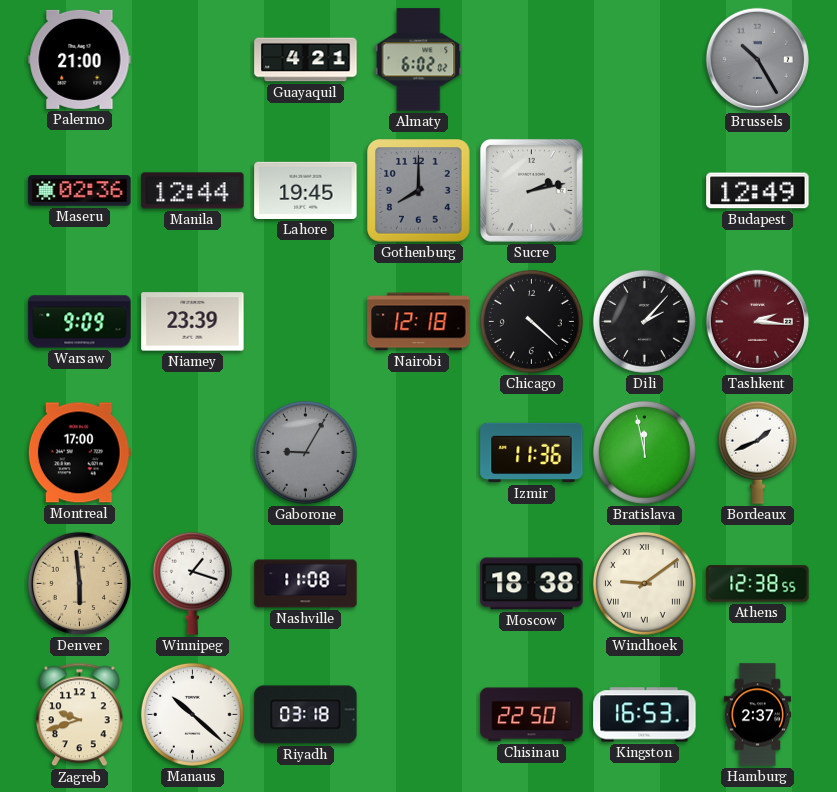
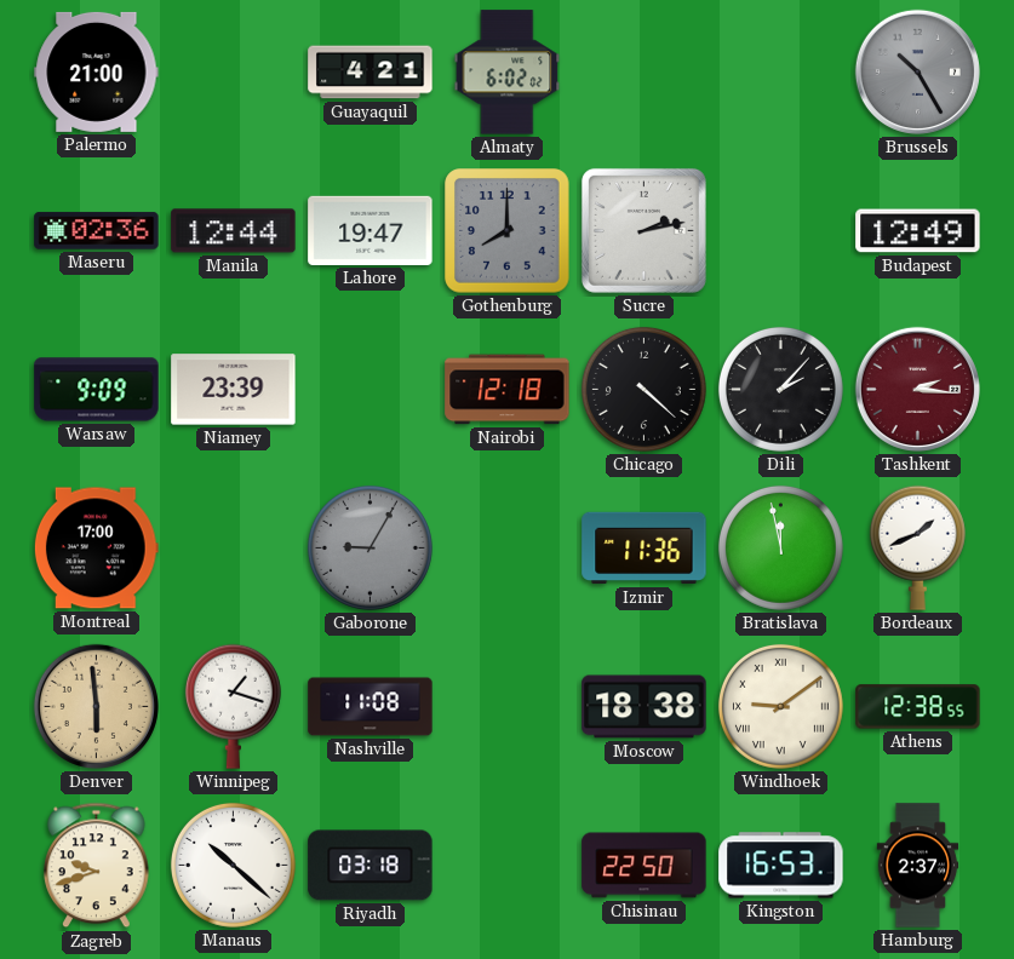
Lahore: 19:45 -> 19:47
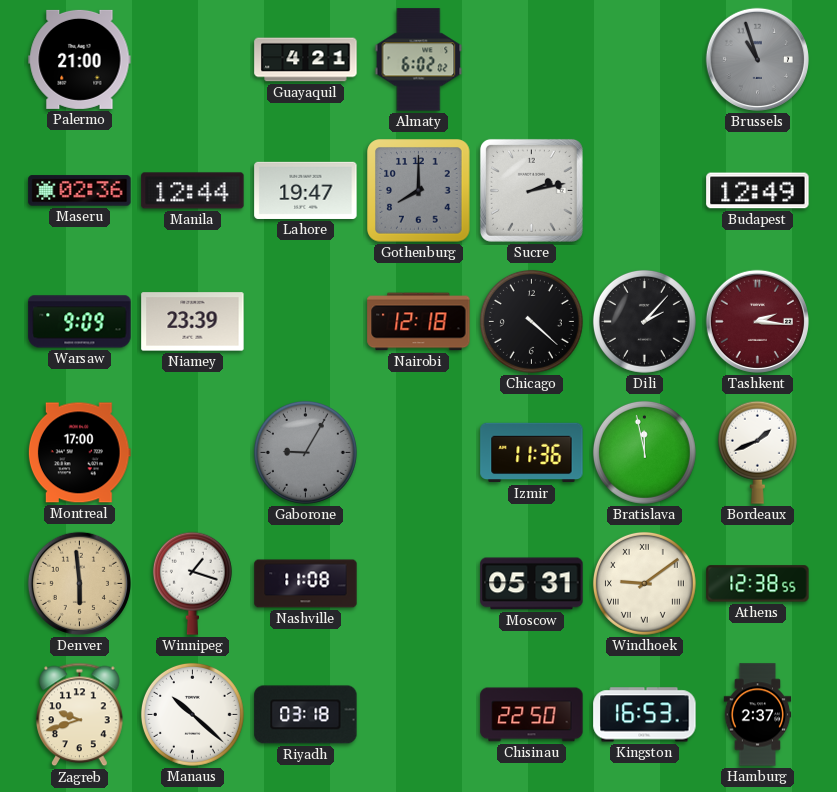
Brussels: 10:25 -> 10:57
Moscow: 18:38 -> 05:31
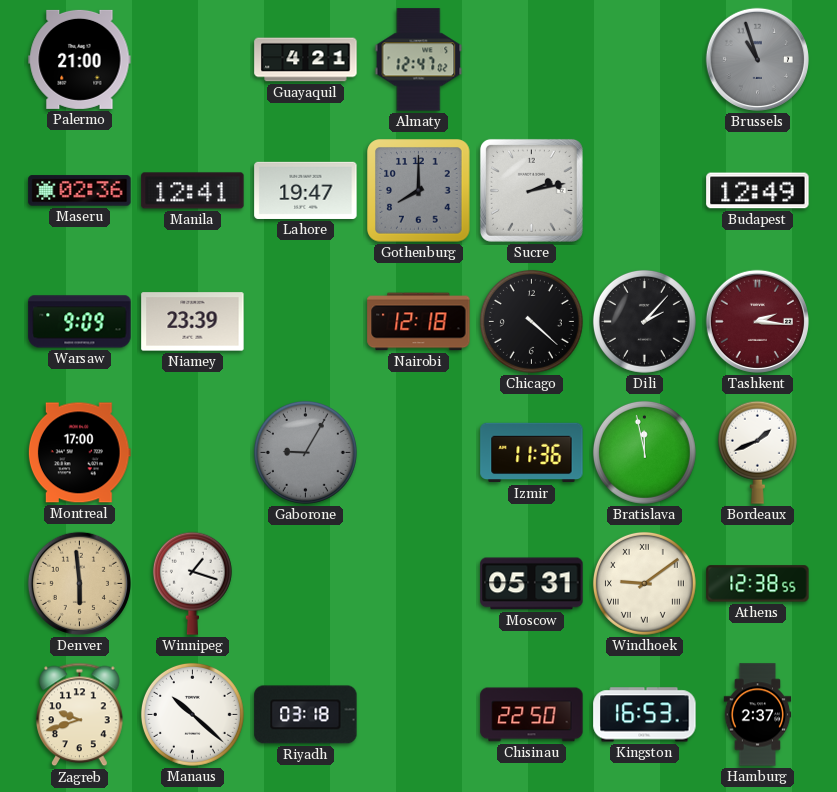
Almaty: 6:02 -> 12:47
Manila: 12:44 -> 12:41
Nashville: 11:08 -> none
